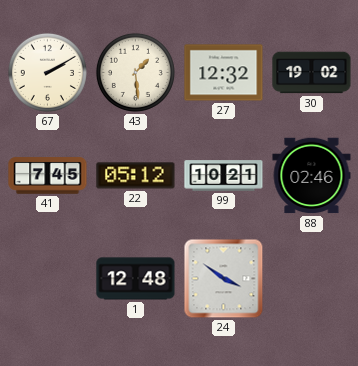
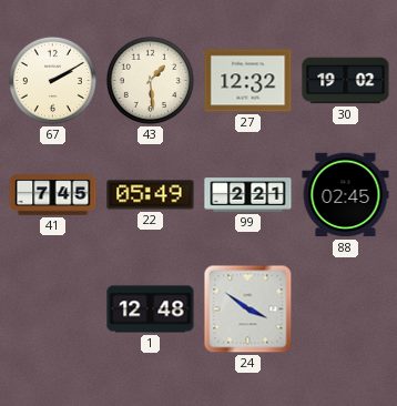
22: 05:12 -> 05:49
99: 10:21 -> 2:21
88: 02:46 -> 02:45
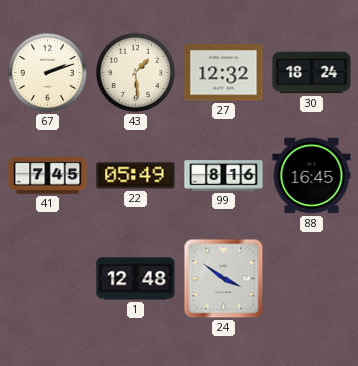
67: 2:10 -> 2:12
30: 19:02 -> 18:24
99: 2:21 -> 8:16
88: 02:45 -> 16:45
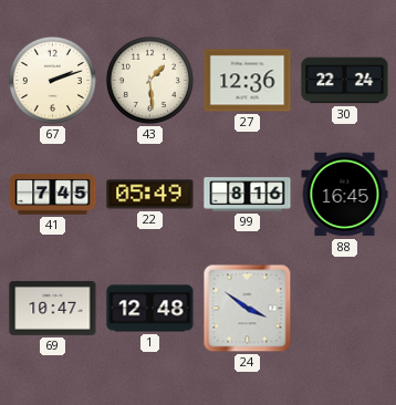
27: 12:32 -> 12:36
30: 18:24 -> 22:24
69: none -> 10:47
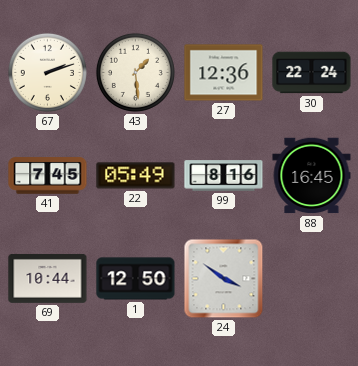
69: 10:47 -> 10:44
1: 12:48 -> 12:50
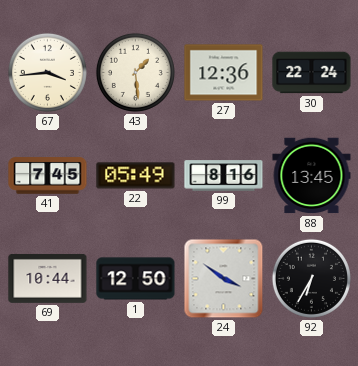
67: 2:12 -> 3:44
88: 16:45 -> 13:45
92: none -> 6:35
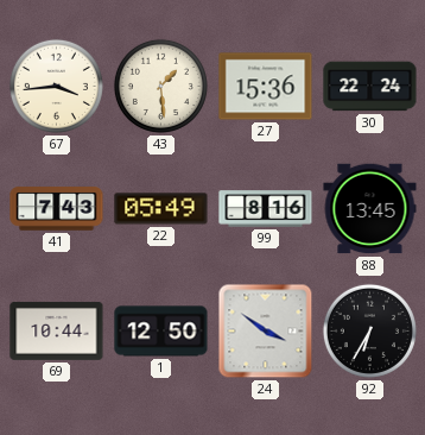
27: 12:36 -> 15:36
41: 7:45 -> 7:43
